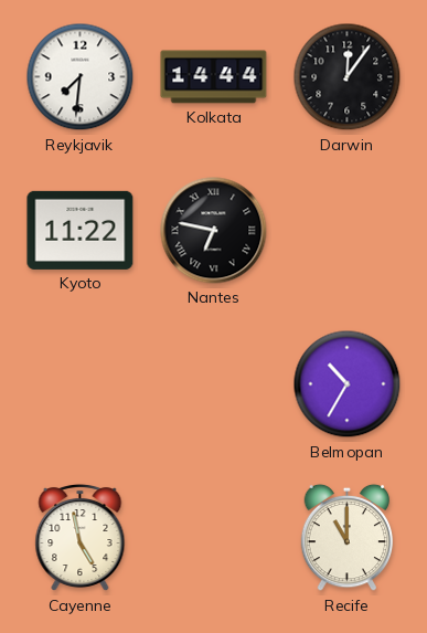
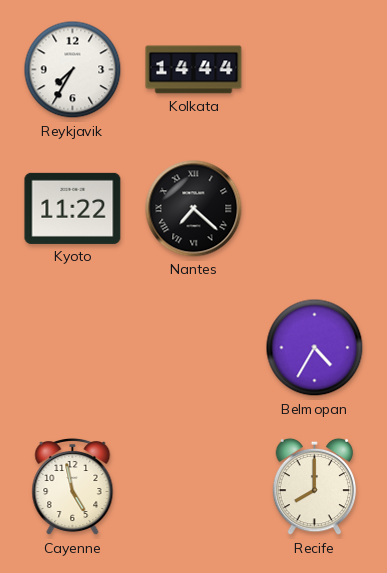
Reykjavik: 7:31 -> 7:35
Darwin: 12:06 -> none
Nantes: 6:47 -> 7:22
Belmopan: 10:35 -> 4:35
Recife: 11:00 -> 8:00
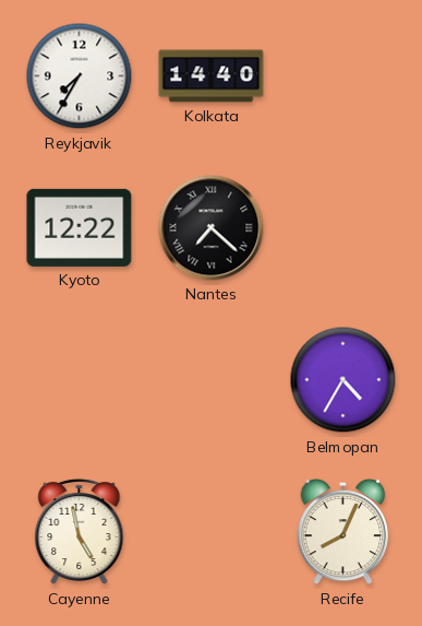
Kolkata: 14:44 -> 14:40
Kyoto: 11:22 -> 12:22
Recife: 8:00 -> 8:04
